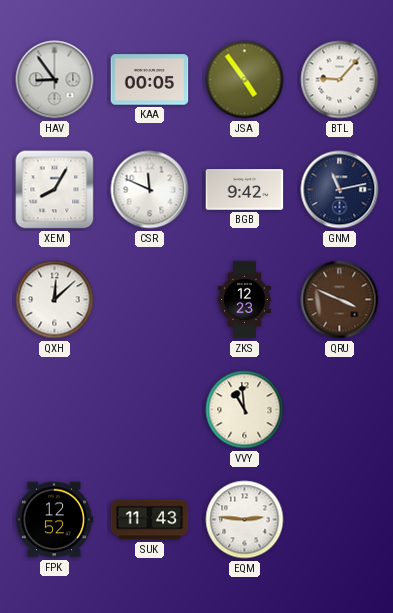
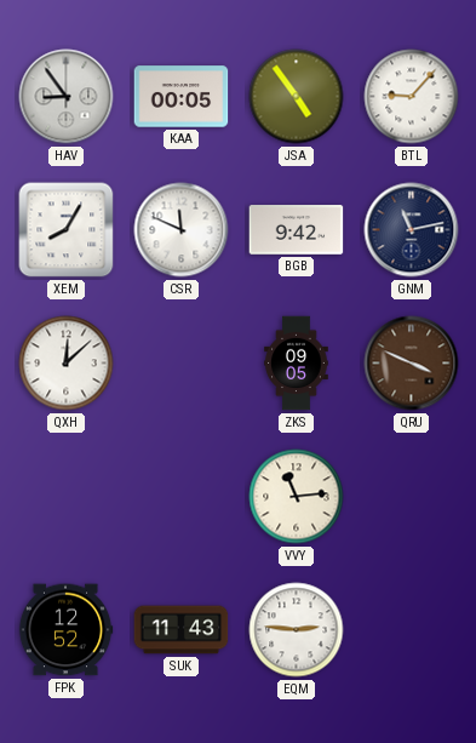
ZKS: 12:23 -> 09:05
VVY: 10:59 -> 11:14
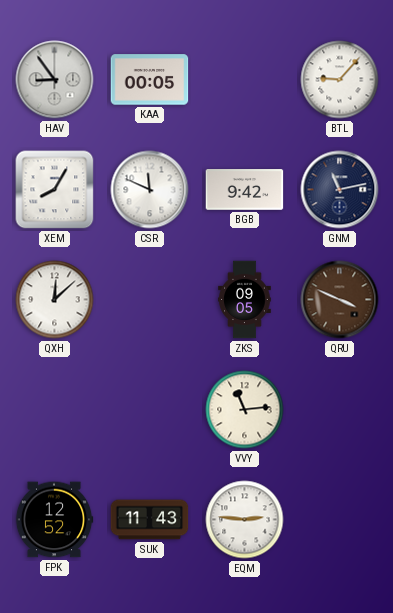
JSA: 4:54 -> none
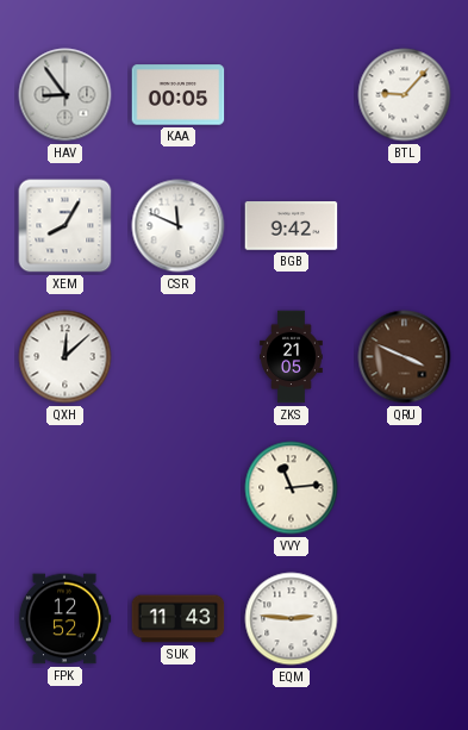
GNM: 11:13 -> none
ZKS: 09:05 -> 21:05
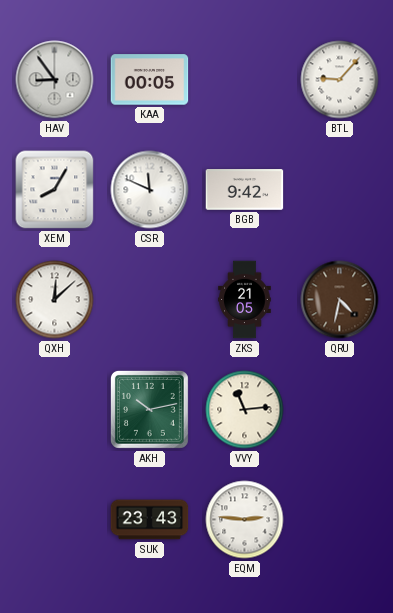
QRU: 3:49 -> 4:32
AKH: none -> 10:13
FPK: 12:52 -> none
SUK: 11:43 -> 23:43
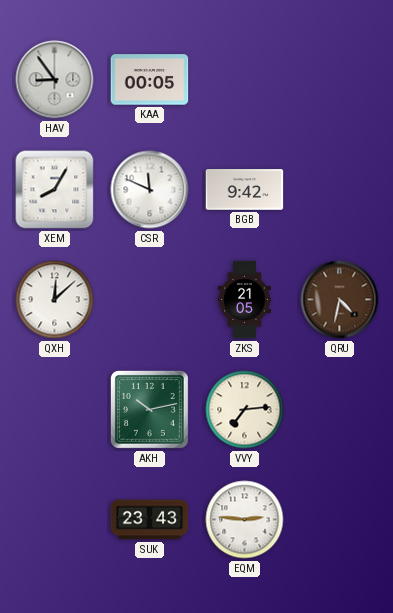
BTL: 9:07 -> none
VVY: 11:14 -> 7:14
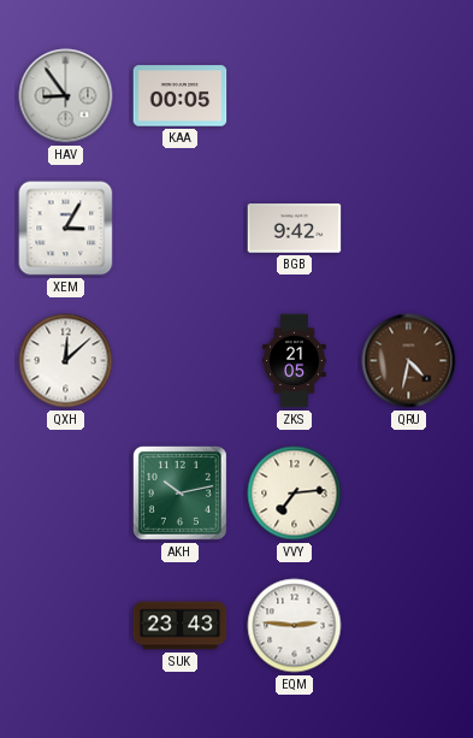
XEM: 8:05 -> 3:05
CSR: 11:49 -> none
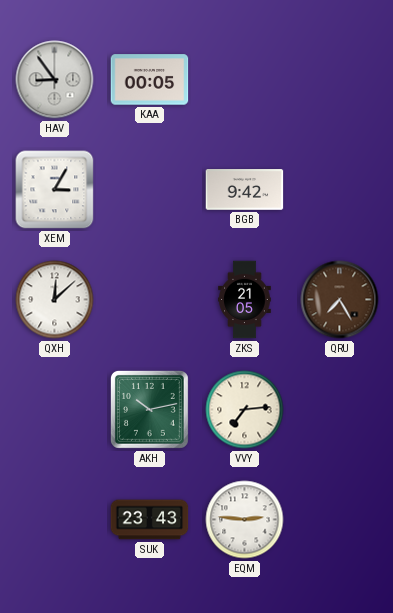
QRU: 4:32 -> 7:25
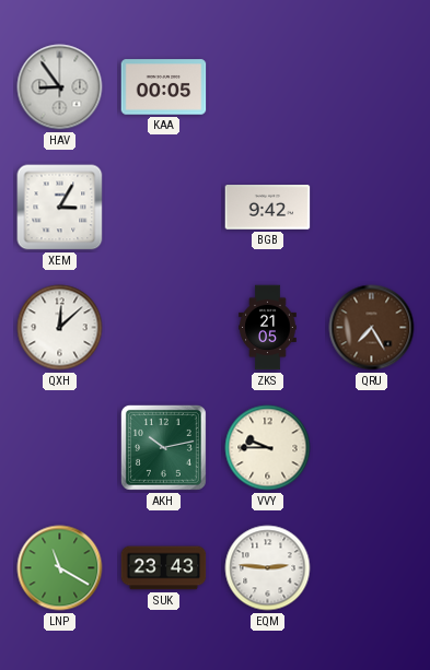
VVY: 7:14 -> 9:45
LNP: none -> 11:20
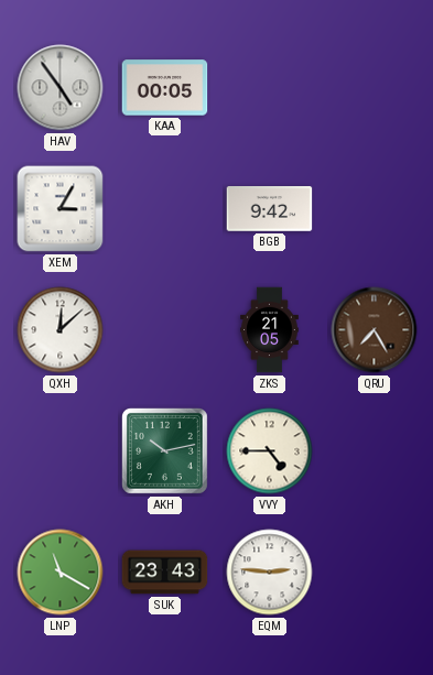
HAV: 8:54 -> 4:54
VVY: 9:45 -> 4:45
